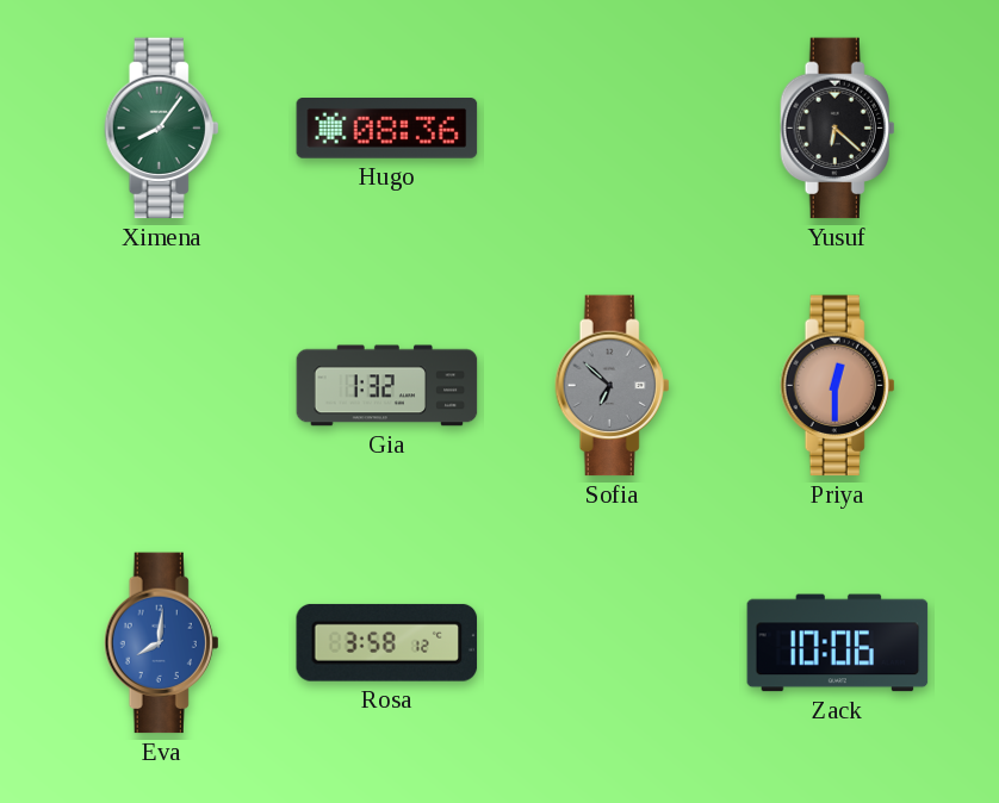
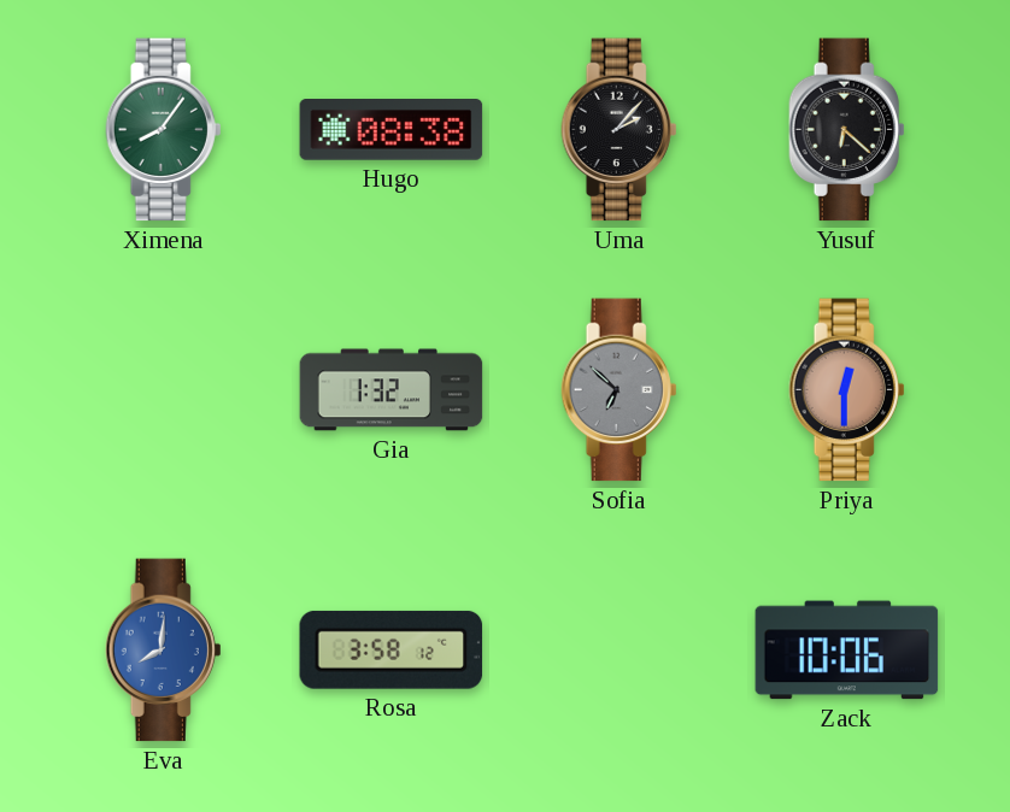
Hugo: 08:36 -> 08:38
Uma: none -> 2:07
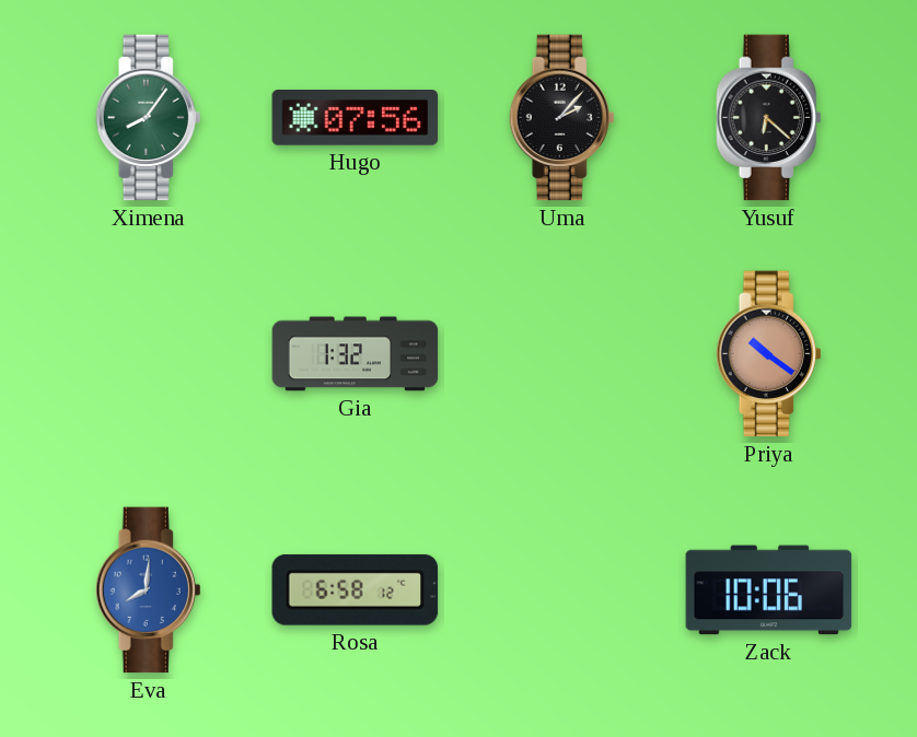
Hugo: 08:38 -> 07:56
Sofia: 6:52 -> none
Priya: 12:30 -> 10:21
Rosa: 3:58 -> 6:58
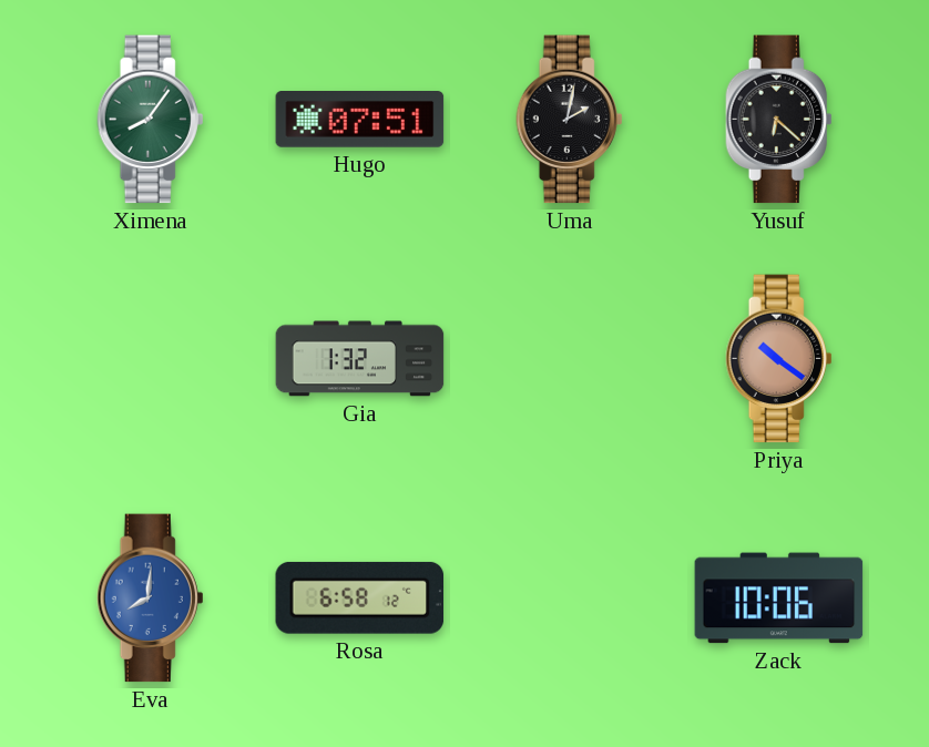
Hugo: 07:56 -> 07:51
Uma: 2:07 -> 2:02
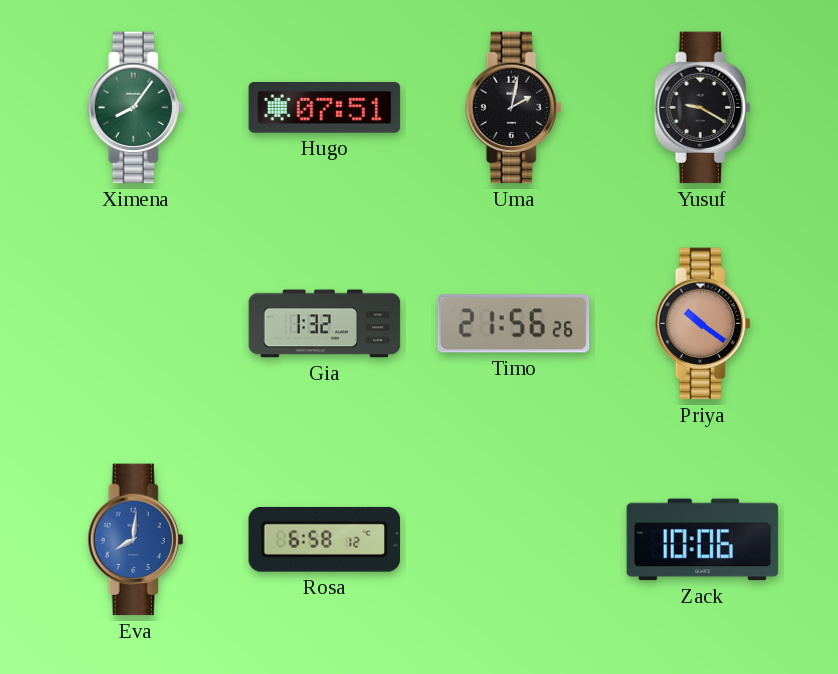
Yusuf: 6:22 -> 9:20
Timo: none -> 21:56
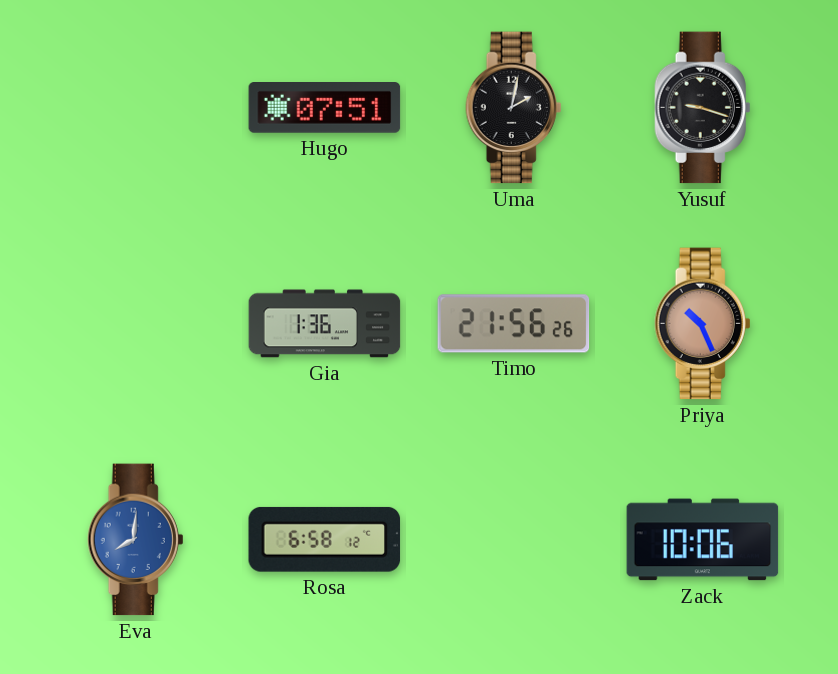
Ximena: 8:06 -> none
Yusuf: 9:20 -> 9:18
Gia: 1:32 -> 1:36
Priya: 10:21 -> 10:26
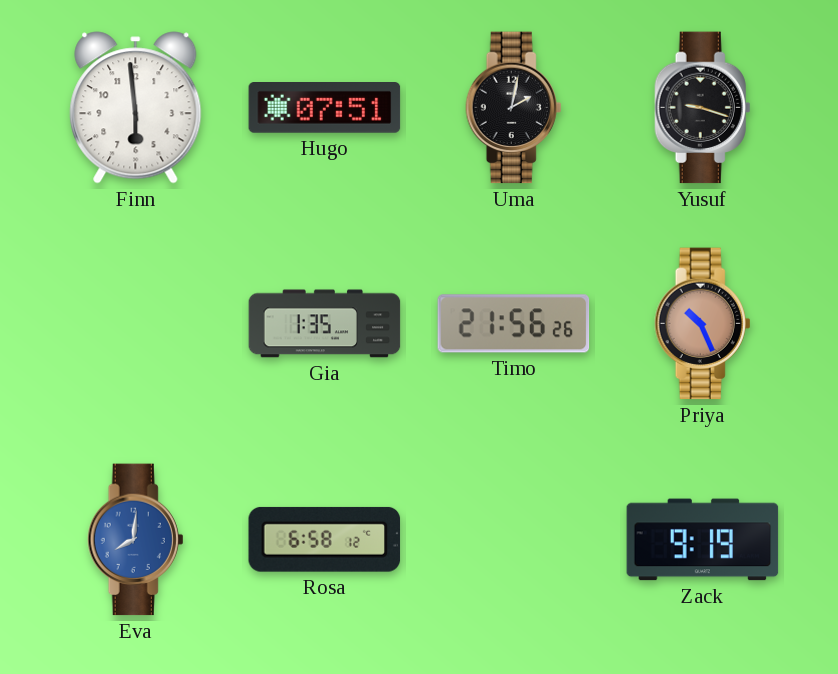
Finn: none -> 5:59
Gia: 1:36 -> 1:35
Zack: 10:06 -> 9:19
